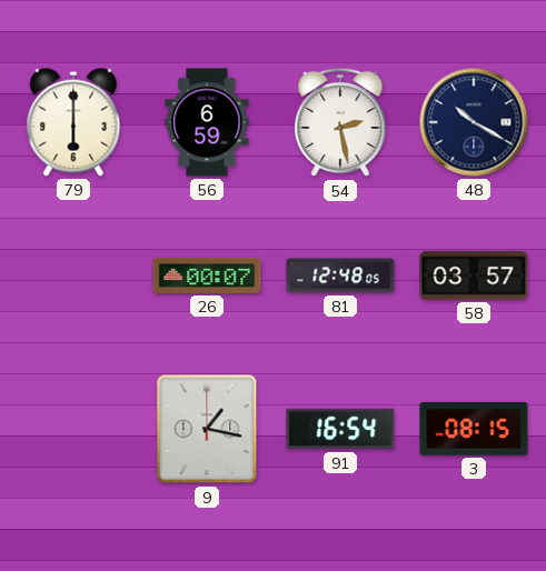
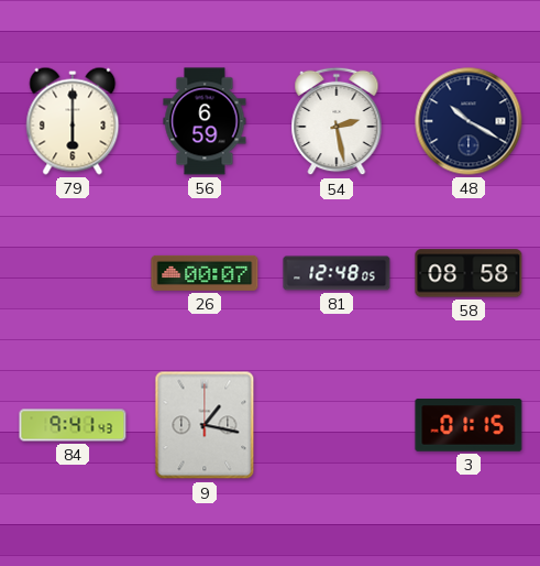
58: 03:57 -> 08:58
84: none -> 9:41
91: 16:54 -> none
3: 08:15 -> 01:15
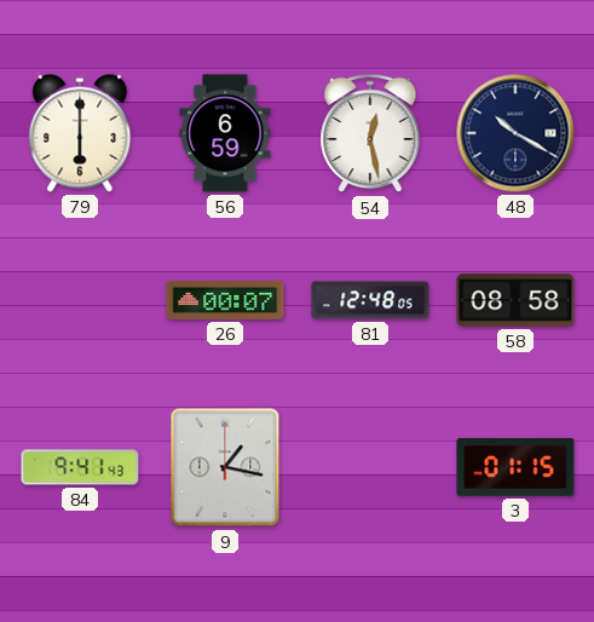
54: 2:28 -> 12:28
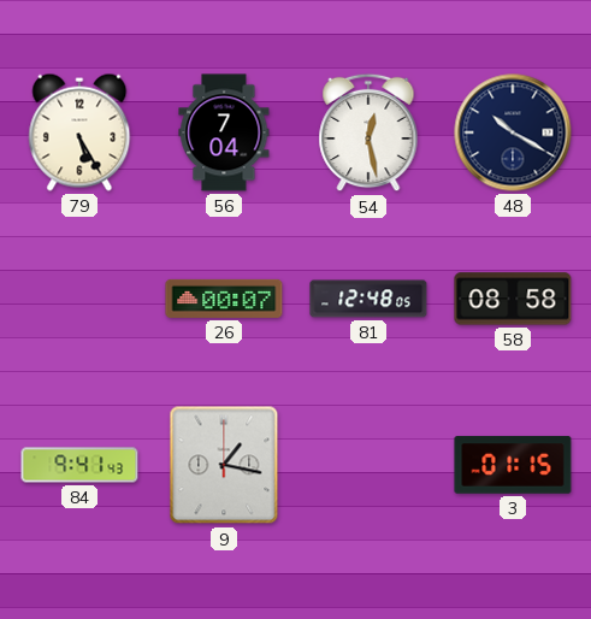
79: 6:00 -> 5:25
56: 6:59 -> 7:04
